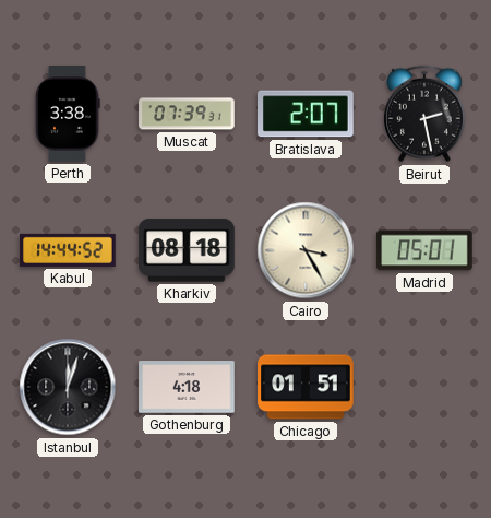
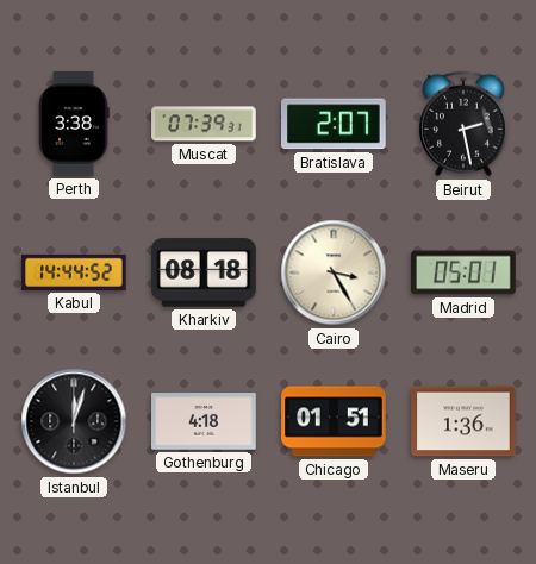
Maseru: none -> 1:36
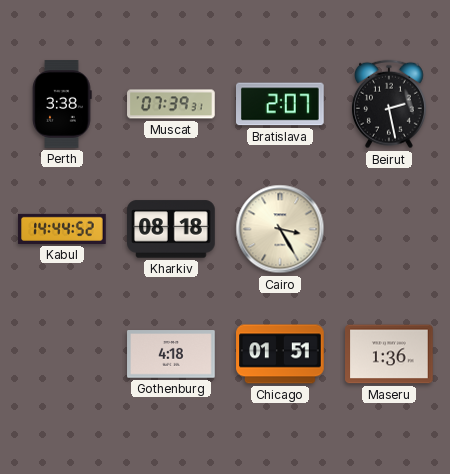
Madrid: 05:01 -> none
Istanbul: 12:03 -> none
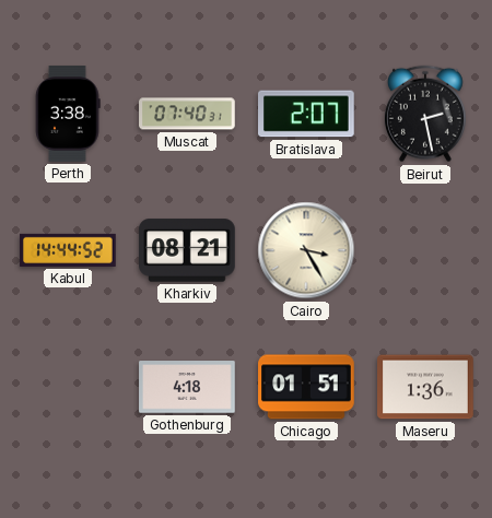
Muscat: 07:39 -> 07:40
Kharkiv: 08:18 -> 08:21
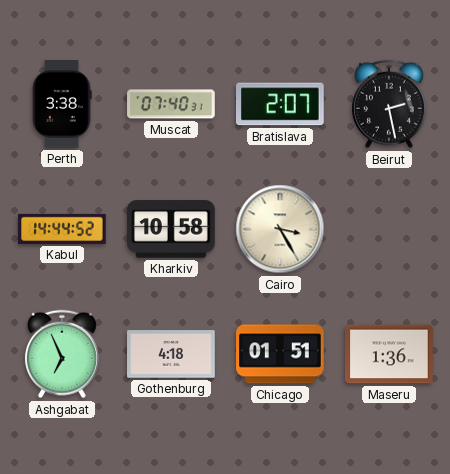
Kharkiv: 08:21 -> 10:58
Ashgabat: none -> 6:56
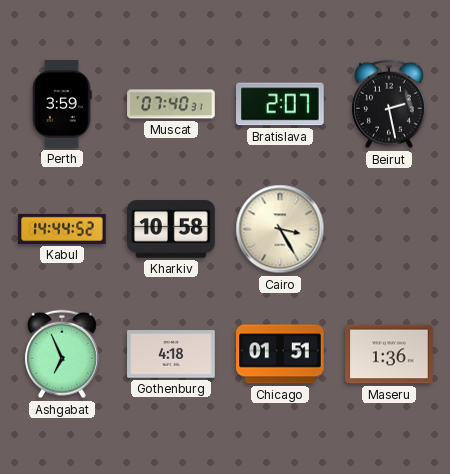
Perth: 3:38 -> 3:59
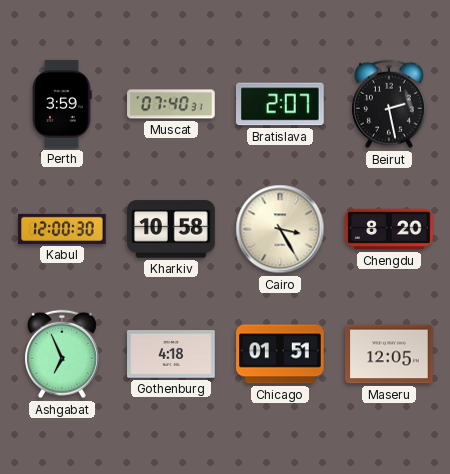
Kabul: 14:44 -> 12:00
Chengdu: none -> 8:20
Maseru: 1:36 -> 12:05
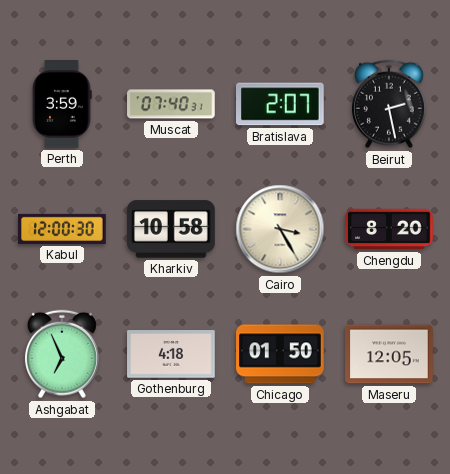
Chicago: 01:51 -> 01:50
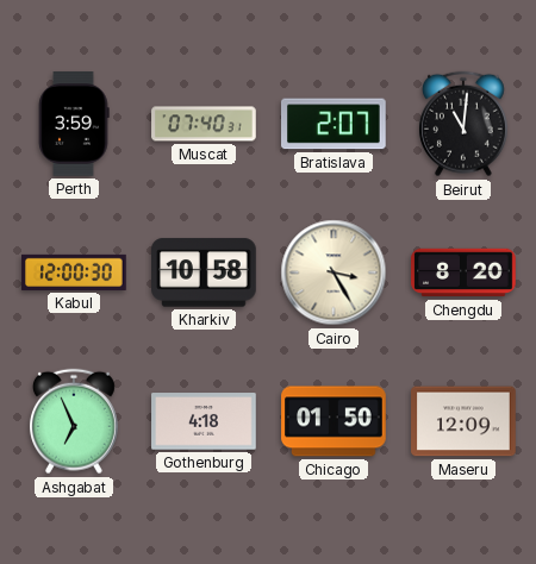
Beirut: 2:28 -> 11:01
Maseru: 12:05 -> 12:09
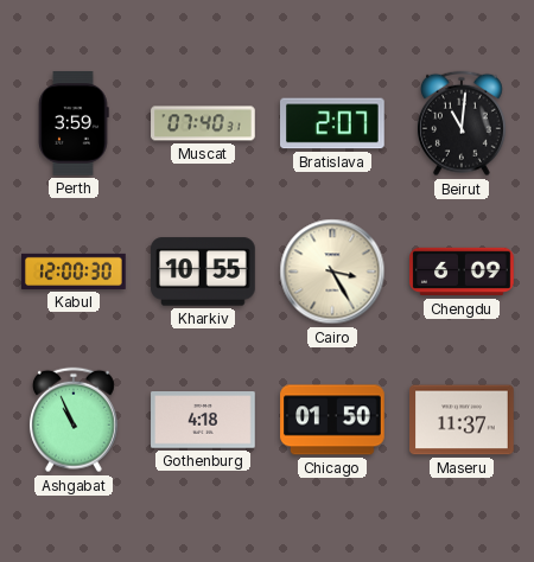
Kharkiv: 10:58 -> 10:55
Chengdu: 8:20 -> 6:09
Ashgabat: 6:56 -> 10:56
Maseru: 12:09 -> 11:37
